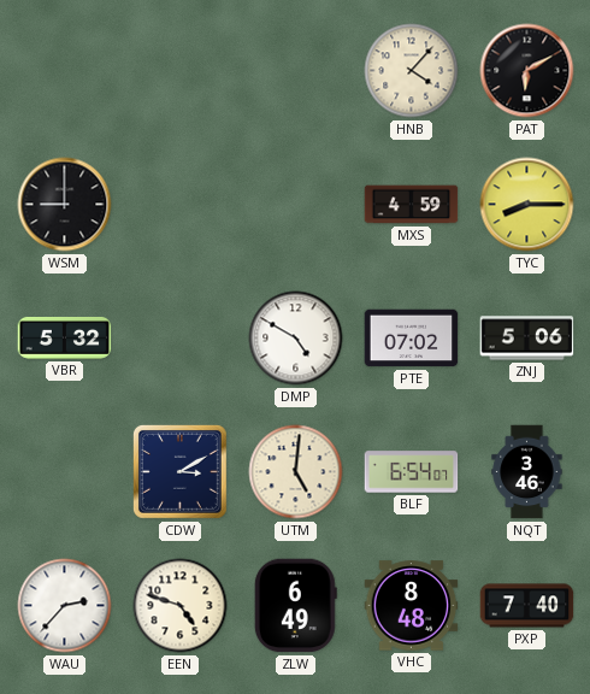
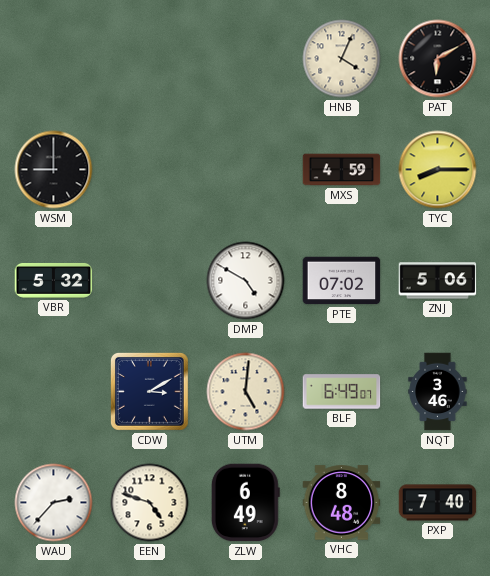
HNB: 4:07 -> 4:04
BLF: 6:54 -> 6:49
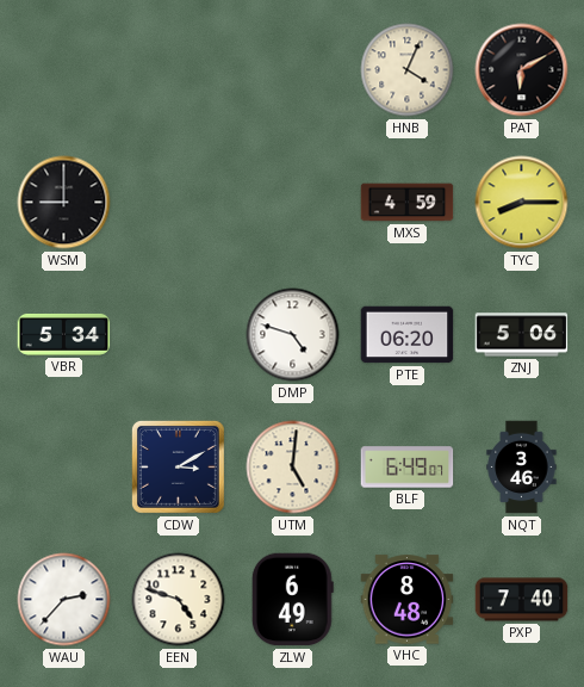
VBR: 5:32 -> 5:34
DMP: 4:50 -> 4:48
PTE: 07:02 -> 06:20
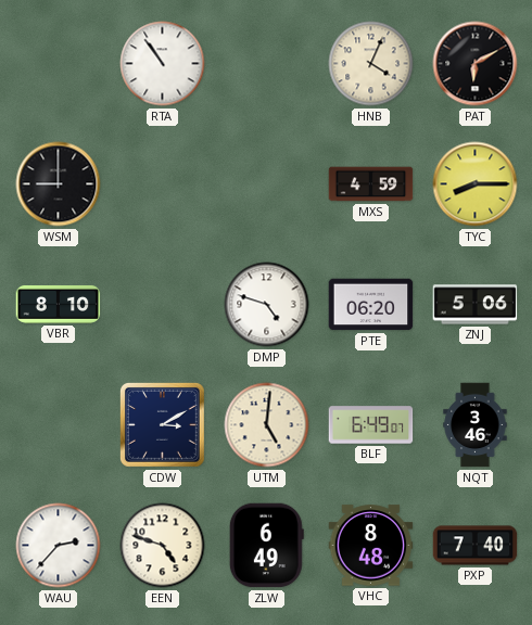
RTA: none -> 10:54
VBR: 5:34 -> 8:10
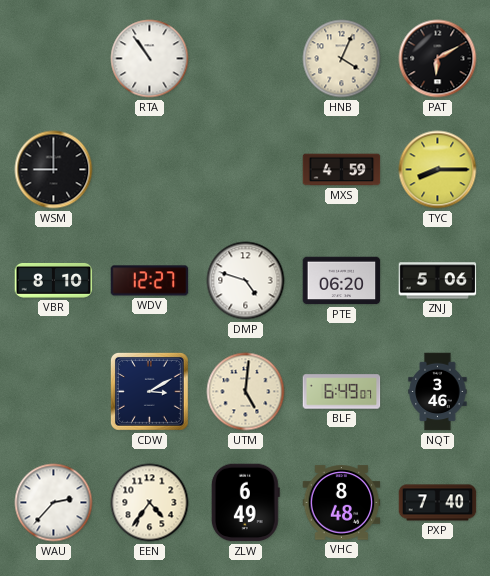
WDV: none -> 12:27
EEN: 4:48 -> 4:36
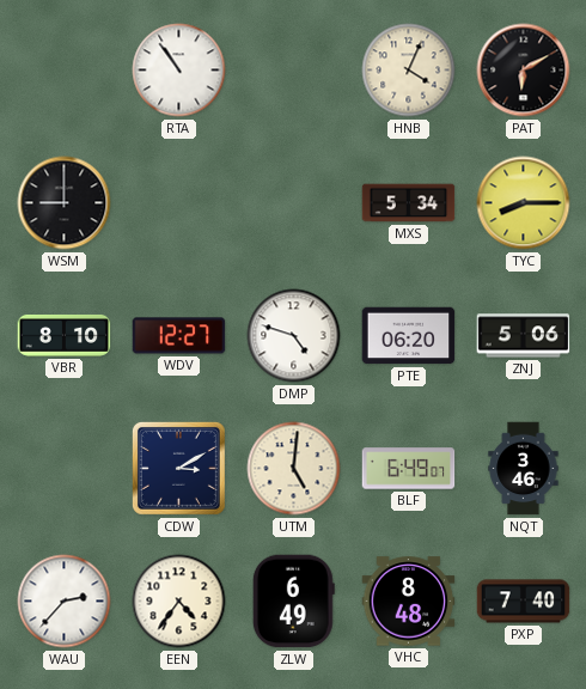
MXS: 4:59 -> 5:34
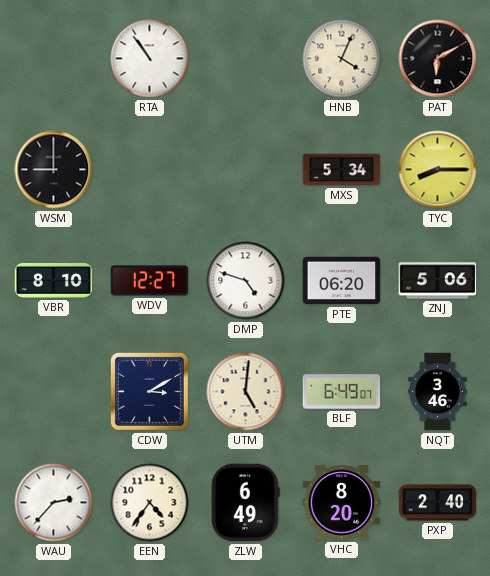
VHC: 8:48 -> 8:20
PXP: 7:40 -> 2:40
